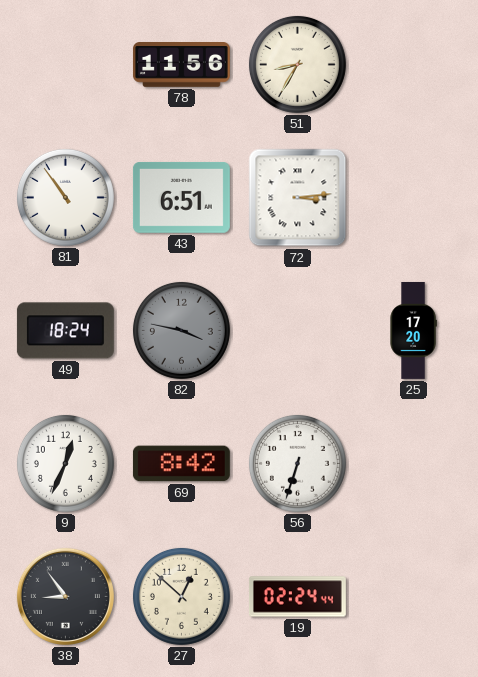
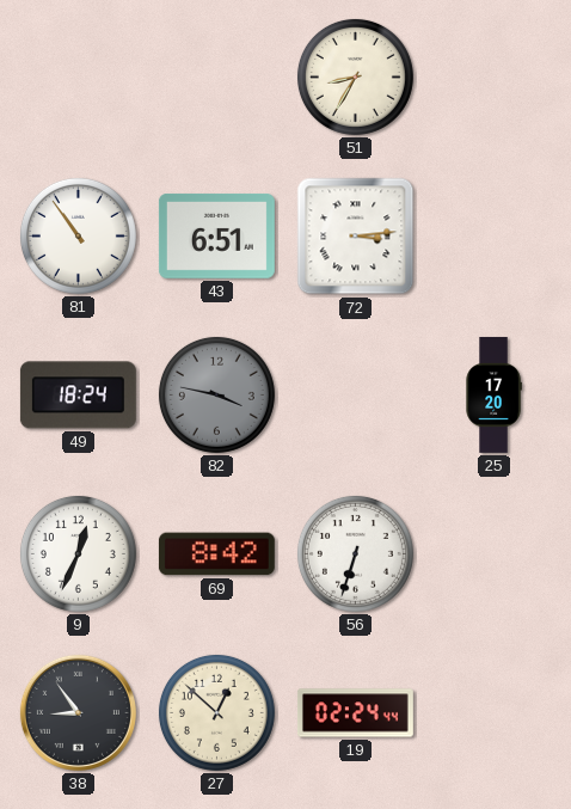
78: 11:56 -> none
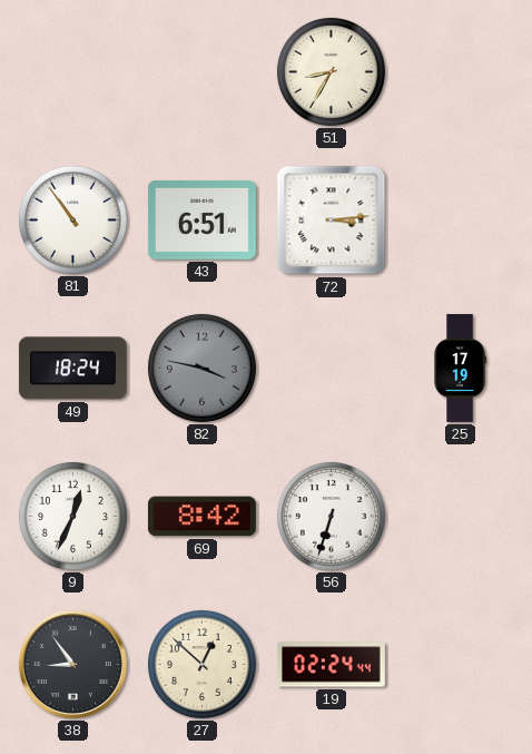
25: 17:20 -> 17:19
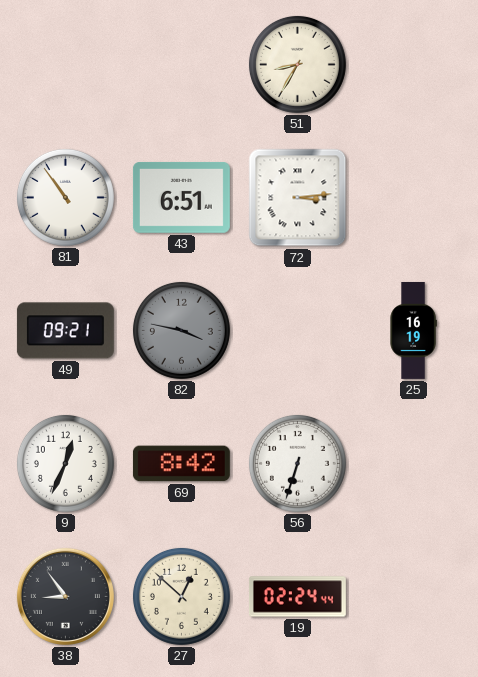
49: 18:24 -> 09:21
25: 17:19 -> 16:19
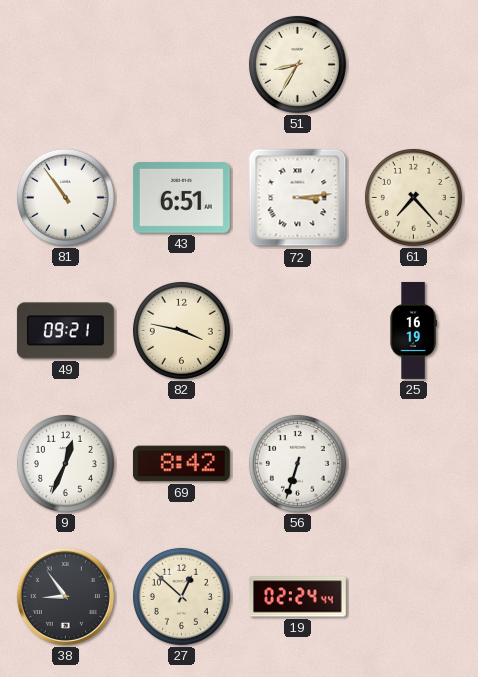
61: none -> 7:23
82 dial: grey -> cream
